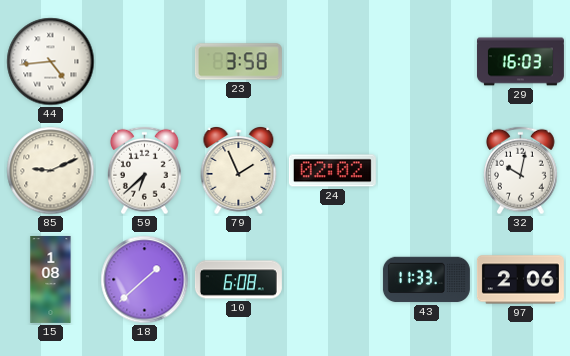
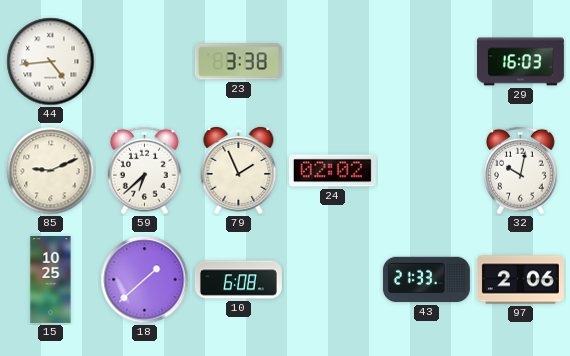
23: 3:58 -> 3:38
15: 1:08 -> 10:25
43: 11:33 -> 21:33
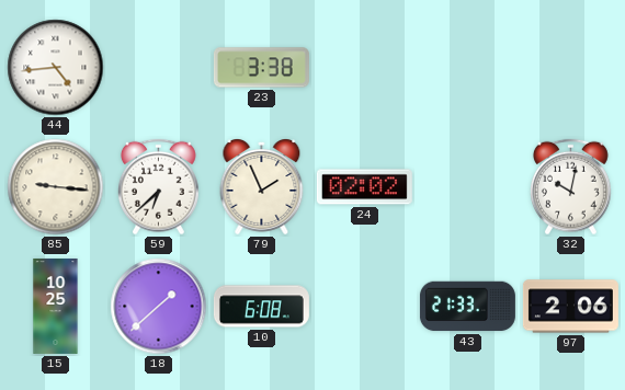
29: 16:03 -> none
85: 9:11 -> 9:16
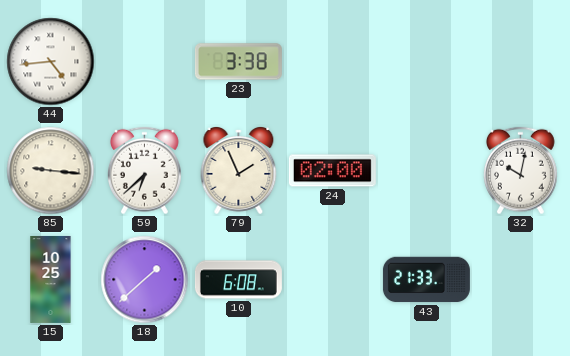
24: 02:02 -> 02:00
97: 2:06 -> none
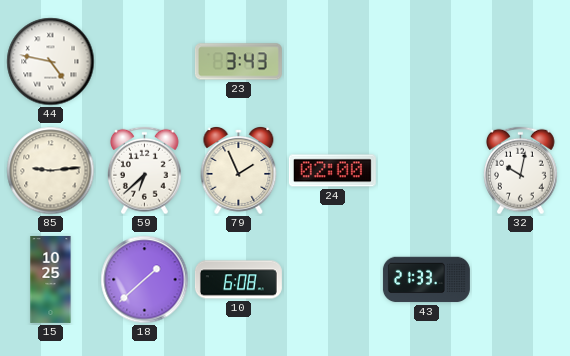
44: 4:44 -> 4:47
23: 3:38 -> 3:43
85: 9:16 -> 9:14
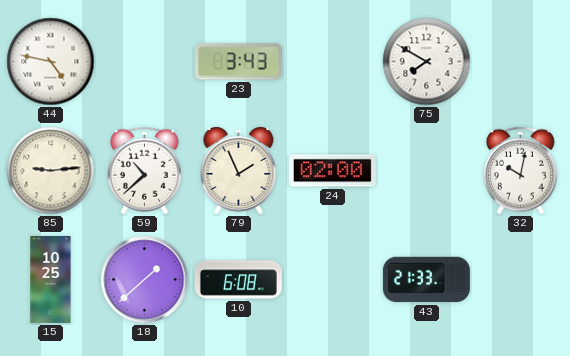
75: none -> 7:50
59: 6:38 -> 10:38
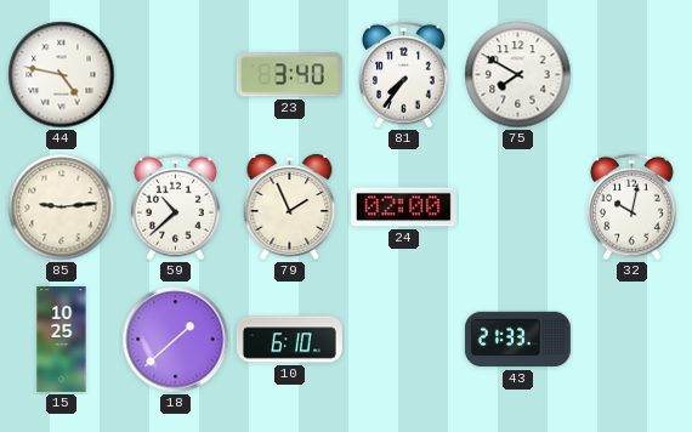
23: 3:43 -> 3:40
81: none -> 7:36
10: 6:08 -> 6:10
